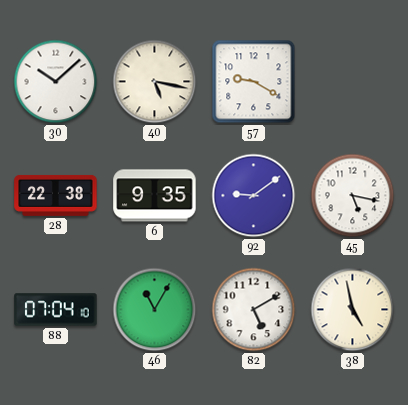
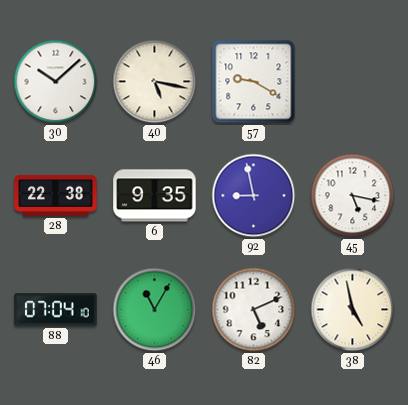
92: 9:09 -> 8:58
82: 5:10 -> 5:11
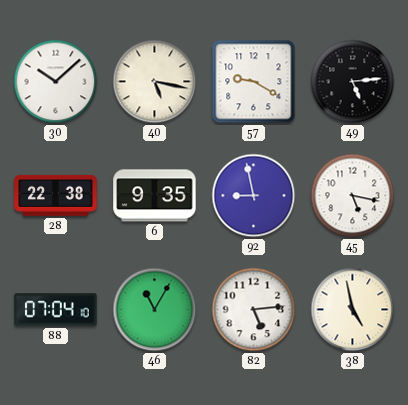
49: none -> 5:14
82: 5:11 -> 5:14
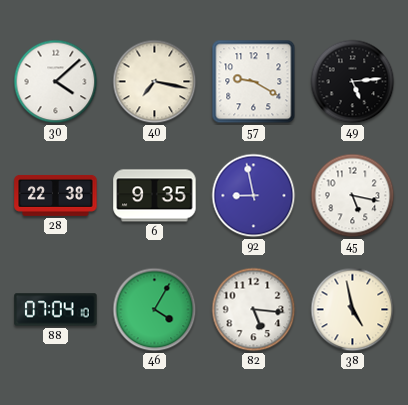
30: 10:08 -> 4:08
40: 5:17 -> 7:17
46: 11:05 -> 4:05
82: 5:14 -> 5:16
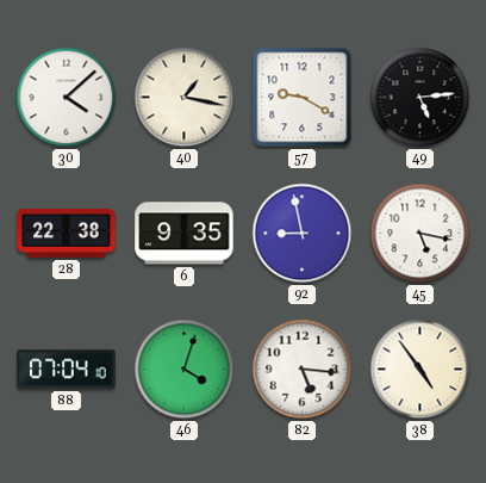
40: 7:17 -> 1:17
46: 4:05 -> 4:03
38: 4:58 -> 4:54
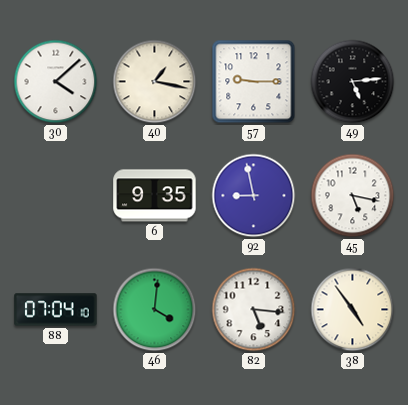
57: 9:20 -> 9:15
28: 22:38 -> none
46: 4:03 -> 4:01
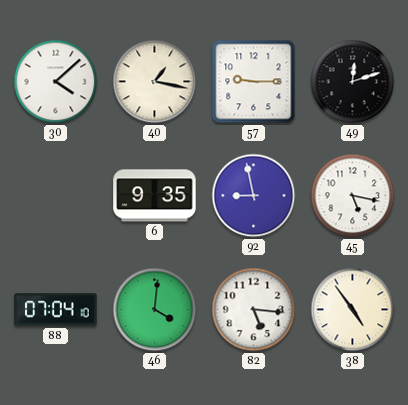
49: 5:14 -> 12:12
